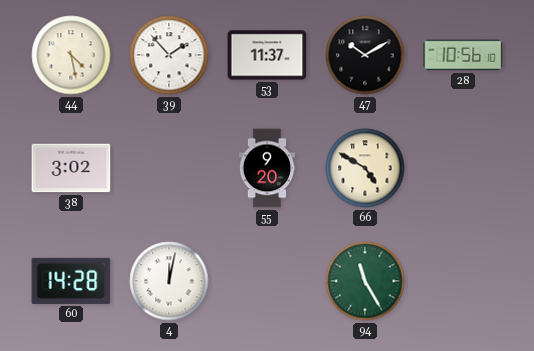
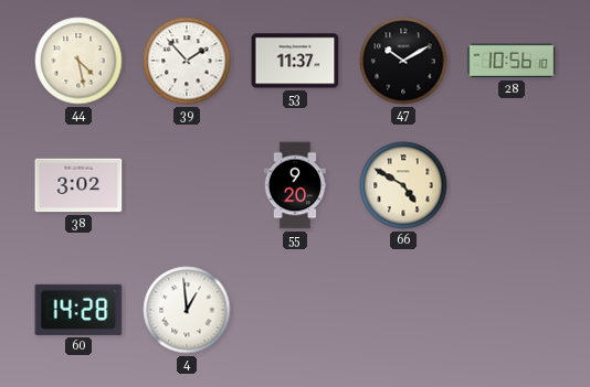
4: 12:02 -> 12:59
94: 11:25 -> none
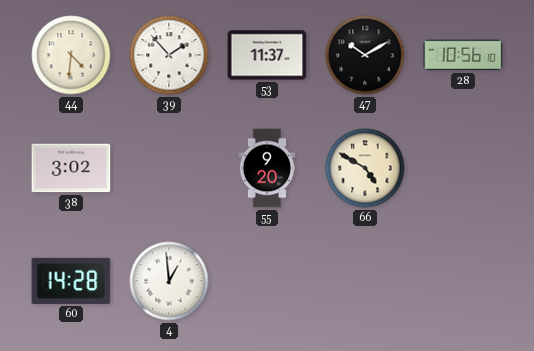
44: 4:28 -> 4:31
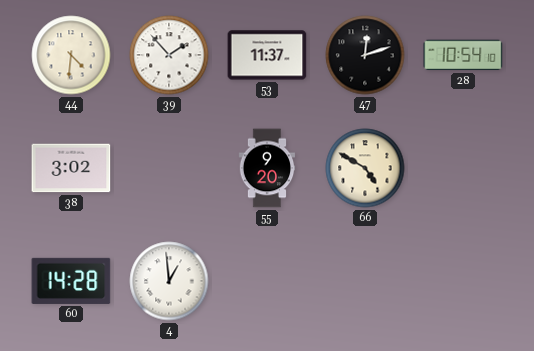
47: 10:10 -> 12:12
28: 10:56 -> 10:54
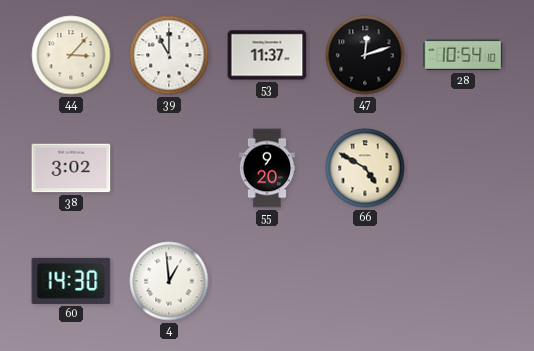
44: 4:31 -> 3:07
39: 1:53 -> 11:00
60: 14:28 -> 14:30
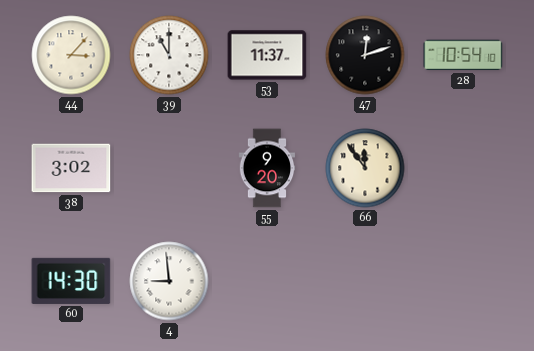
66: 4:50 -> 11:54
4: 12:59 -> 8:59
